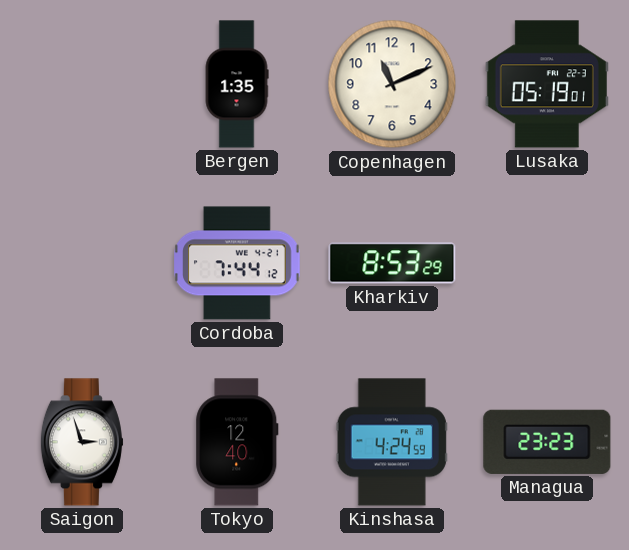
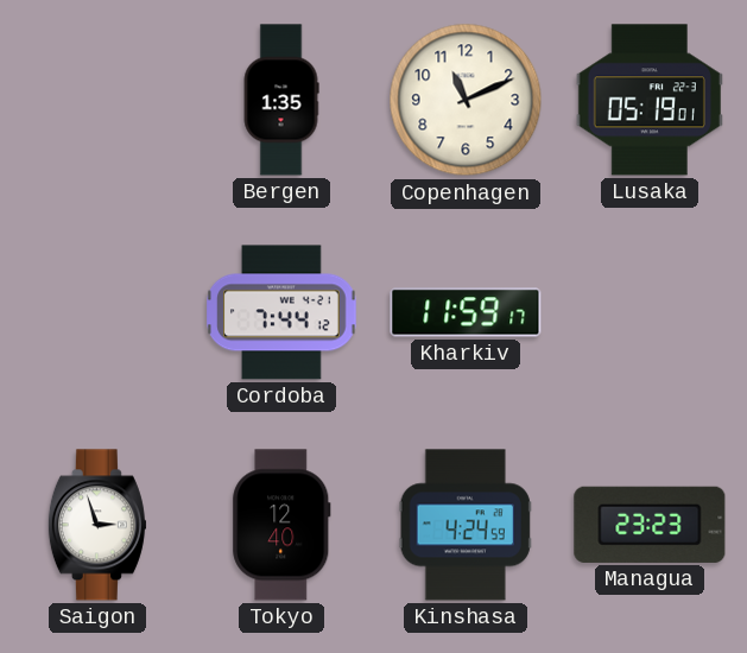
Kharkiv: 8:53 -> 11:59
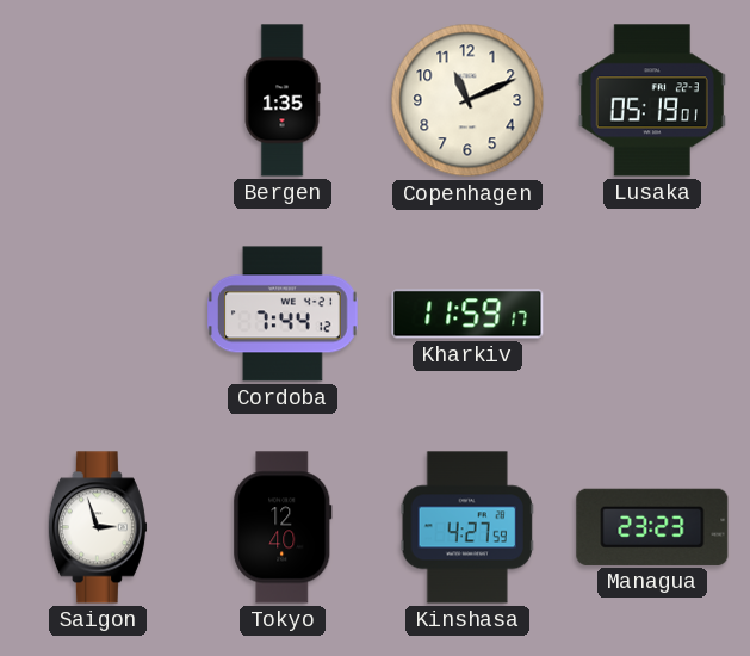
Kinshasa: 4:24 -> 4:27
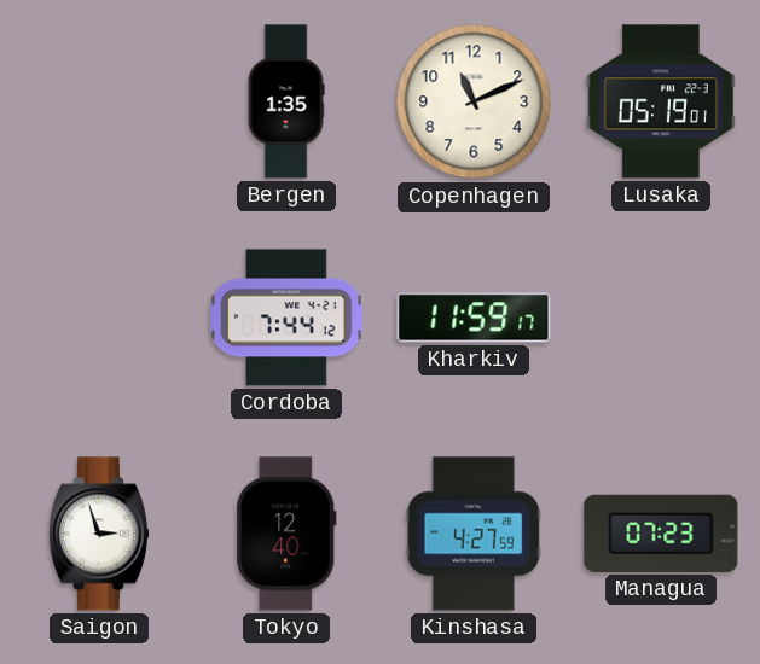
Managua: 23:23 -> 07:23
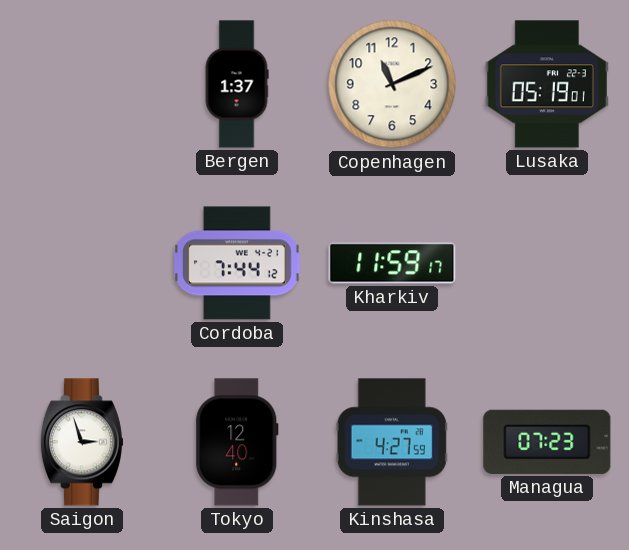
Bergen: 1:35 -> 1:37
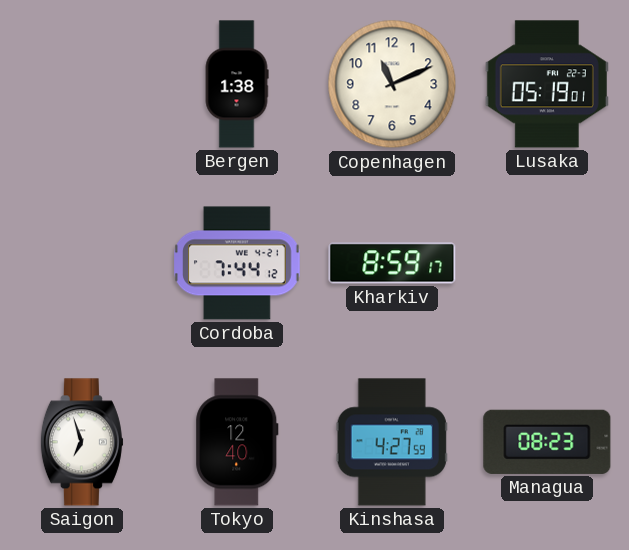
Bergen: 1:37 -> 1:38
Kharkiv: 11:59 -> 8:59
Saigon: 2:57 -> 6:57
Managua: 07:23 -> 08:23
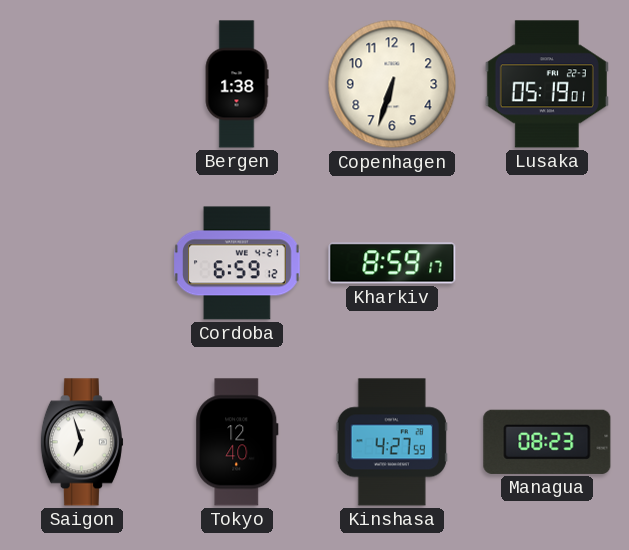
Copenhagen: 11:11 -> 6:33
Cordoba: 7:44 -> 6:59
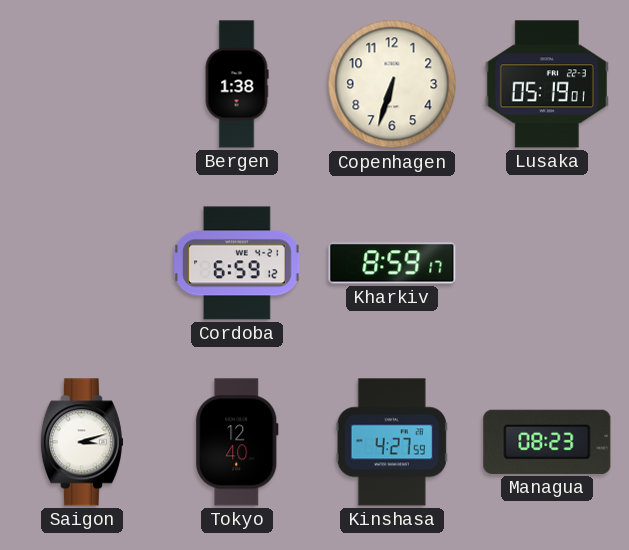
Saigon: 6:57 -> 3:12
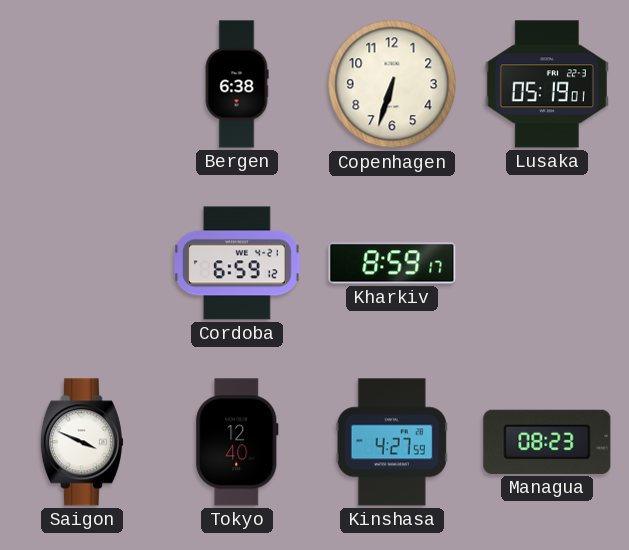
Bergen: 1:38 -> 6:38
Saigon: 3:12 -> 3:49
